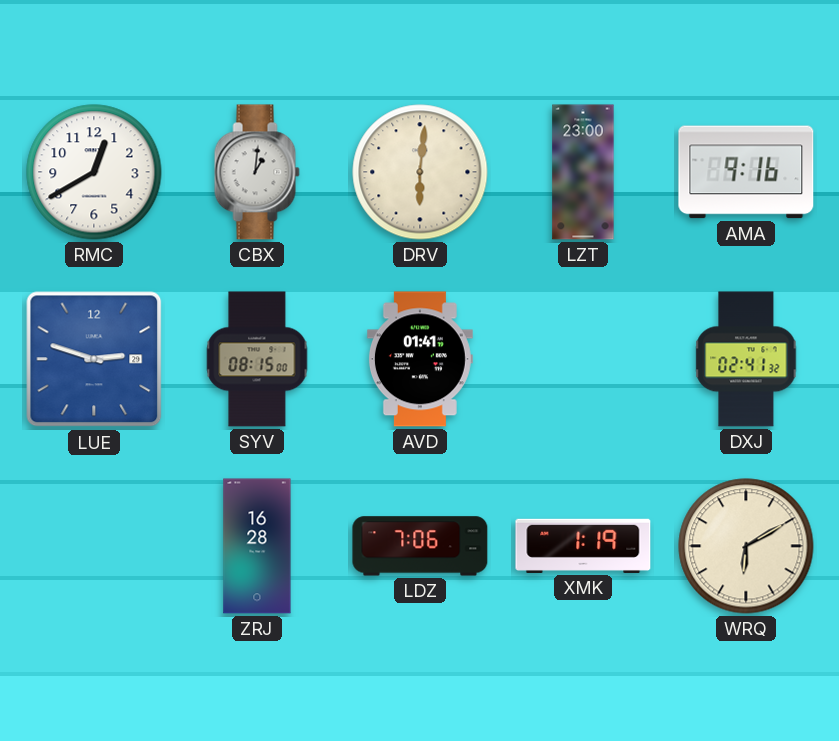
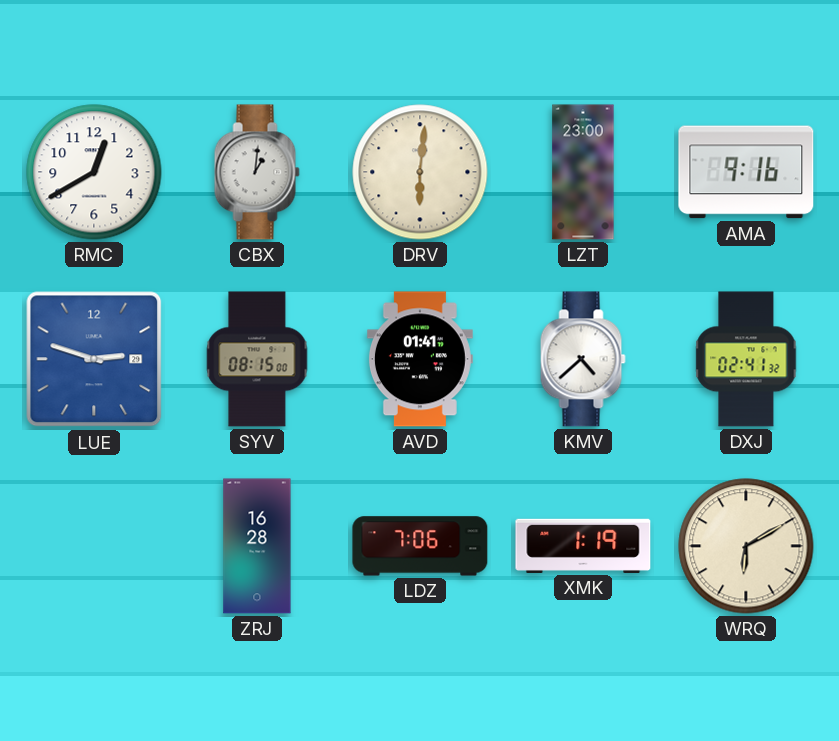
KMV: none -> 4:38
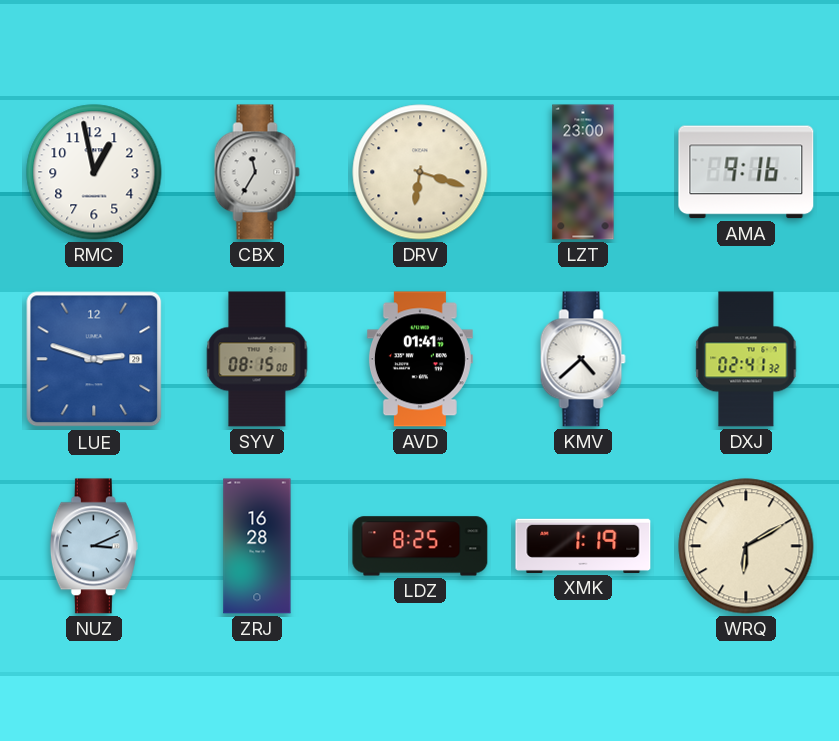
RMC: 12:40 -> 12:58
CBX: 1:01 -> 11:35
DRV: 6:01 -> 6:18
NUZ: none -> 3:11
LDZ: 7:06 -> 8:25
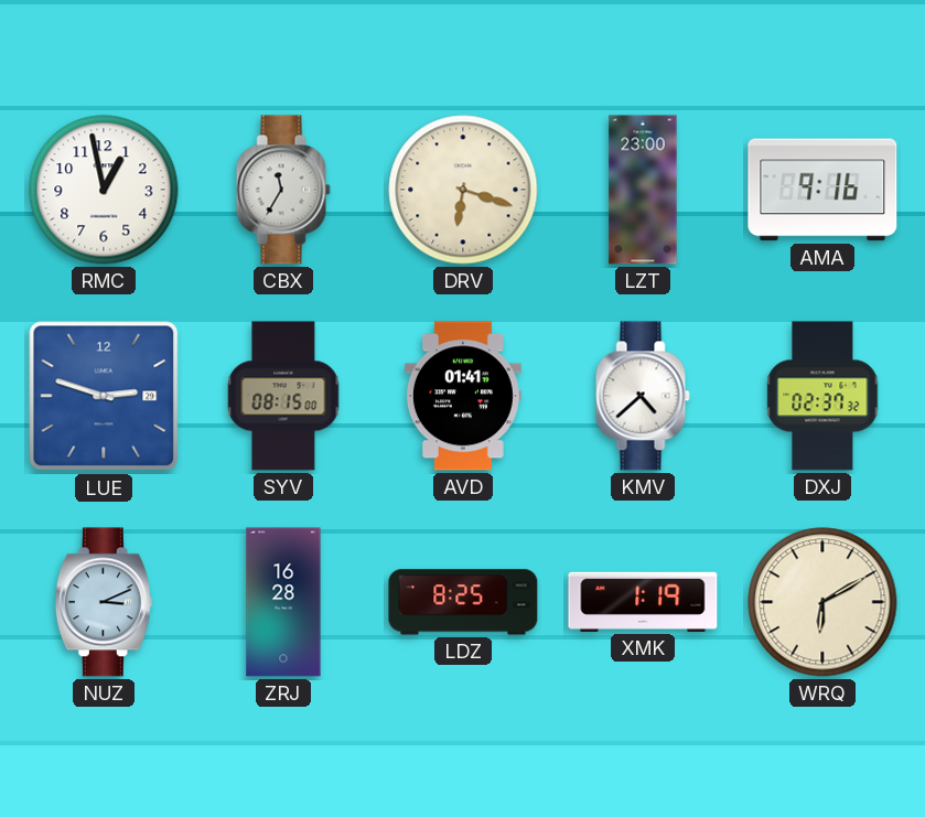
DXJ: 02:41 -> 02:37
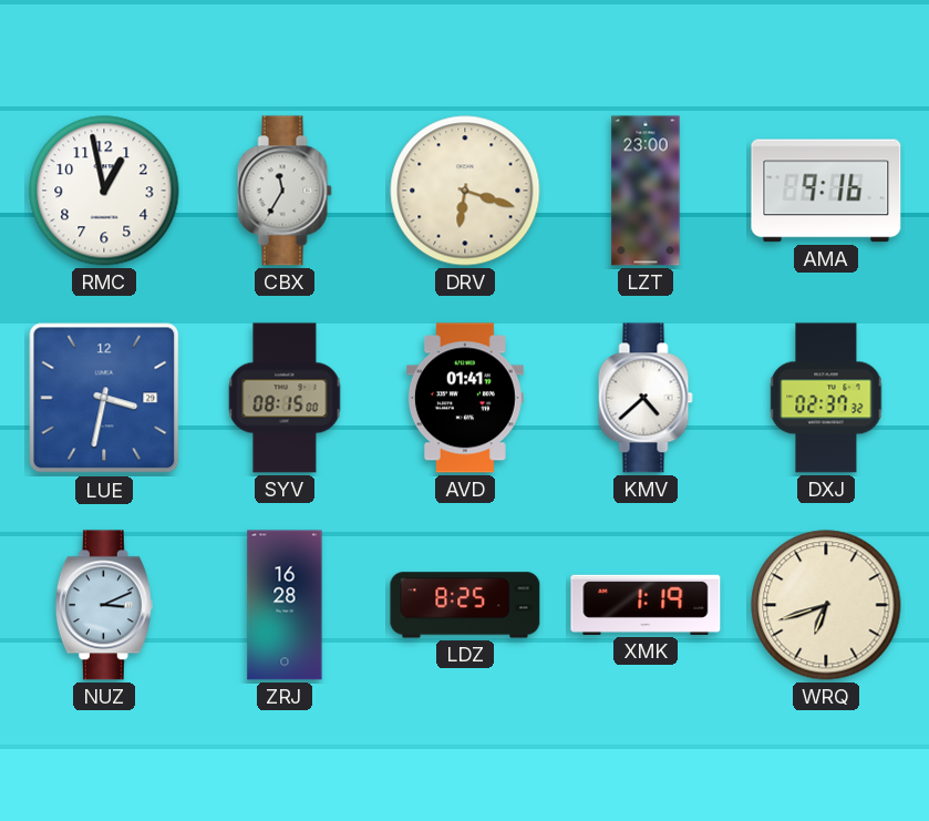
LUE: 2:48 -> 3:32
WRQ: 6:10 -> 6:42
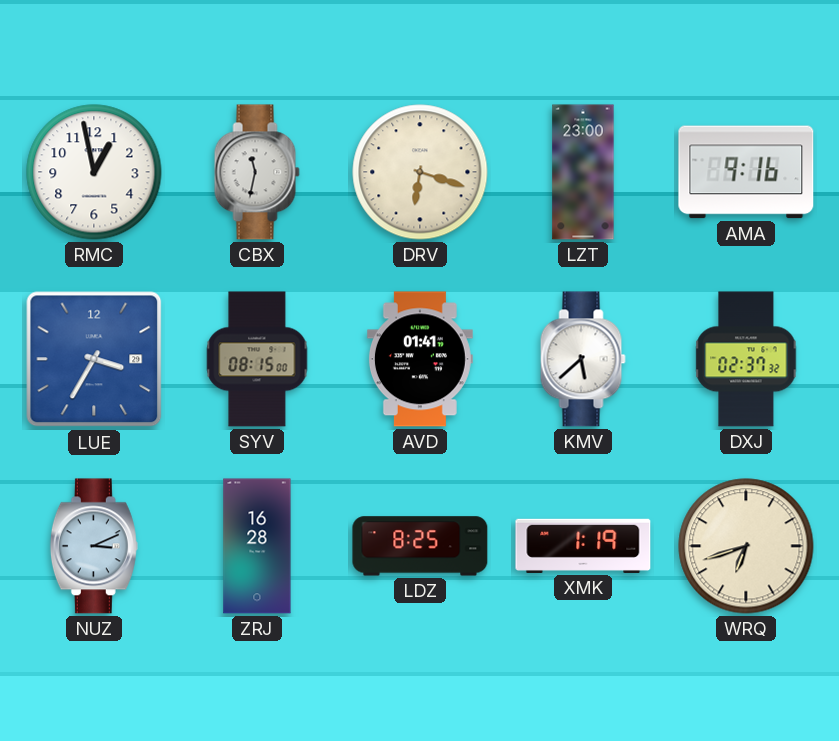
CBX: 11:35 -> 11:32
LUE: 3:32 -> 3:35
KMV: 4:38 -> 5:38
